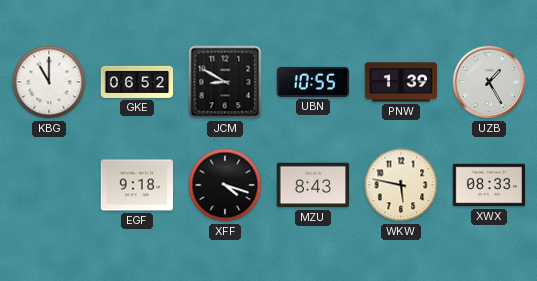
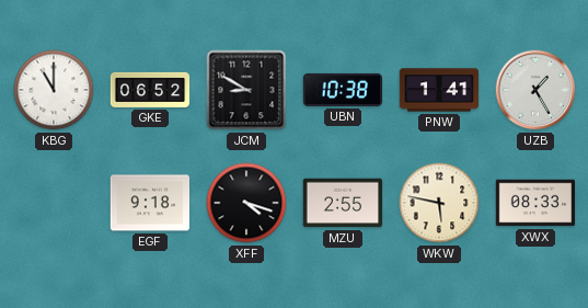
UBN: 10:55 -> 10:38
PNW: 1:39 -> 1:41
MZU: 8:43 -> 2:55
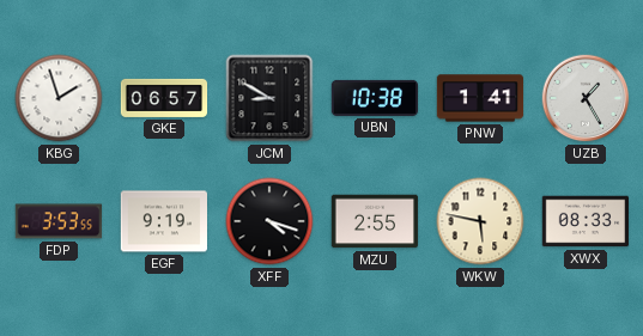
KBG: 11:00 -> 1:57
GKE: 06:52 -> 06:57
FDP: none -> 3:53
EGF: 9:18 -> 9:19
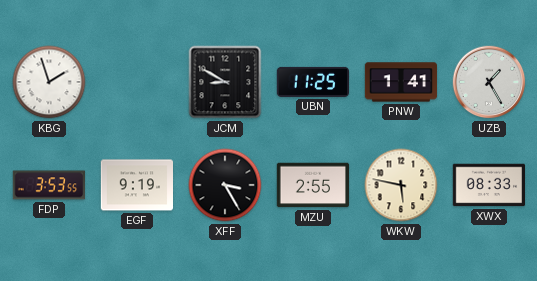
GKE: 06:57 -> none
UBN: 10:38 -> 11:25
XFF: 4:18 -> 3:25
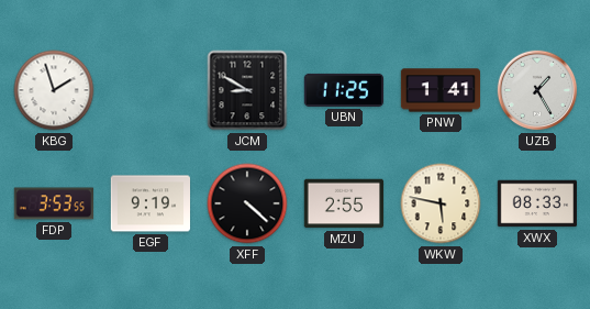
XFF: 3:25 -> 4:22
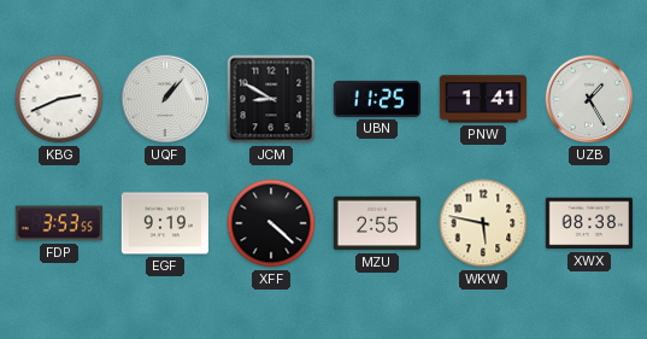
KBG: 1:57 -> 2:41
UQF: none -> 1:07
XWX: 08:33 -> 08:38
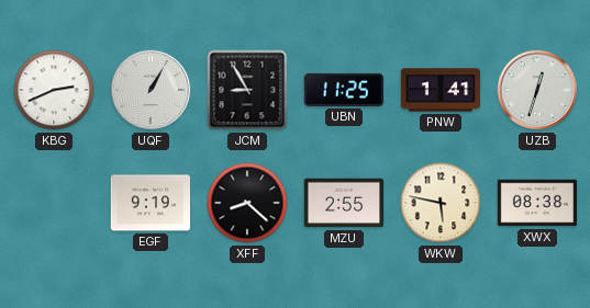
UQF: 1:07 -> 1:05
JCM: 8:50 -> 8:55
UZB: 1:25 -> 12:33
FDP: 3:53 -> none
XFF: 4:22 -> 8:22
